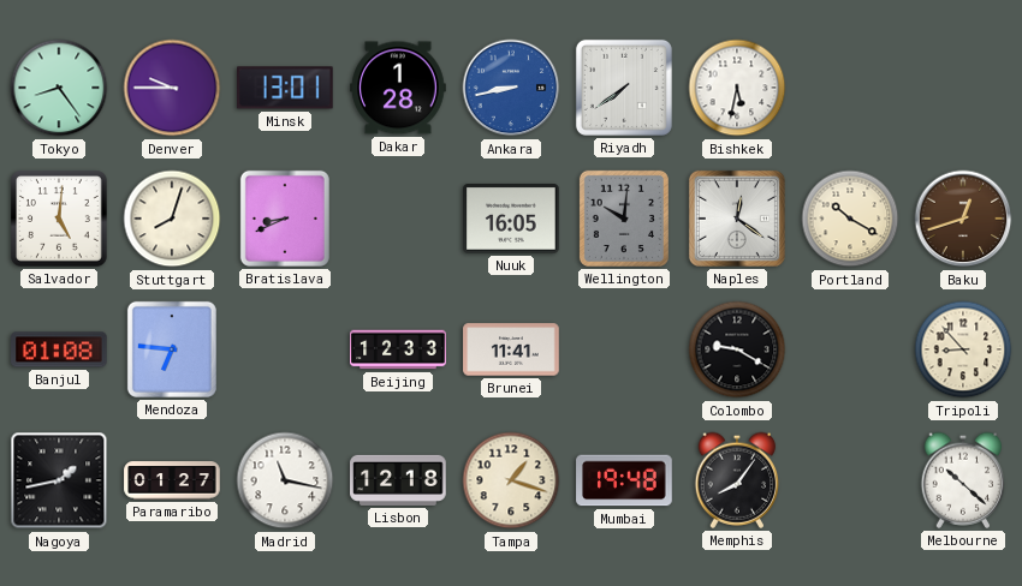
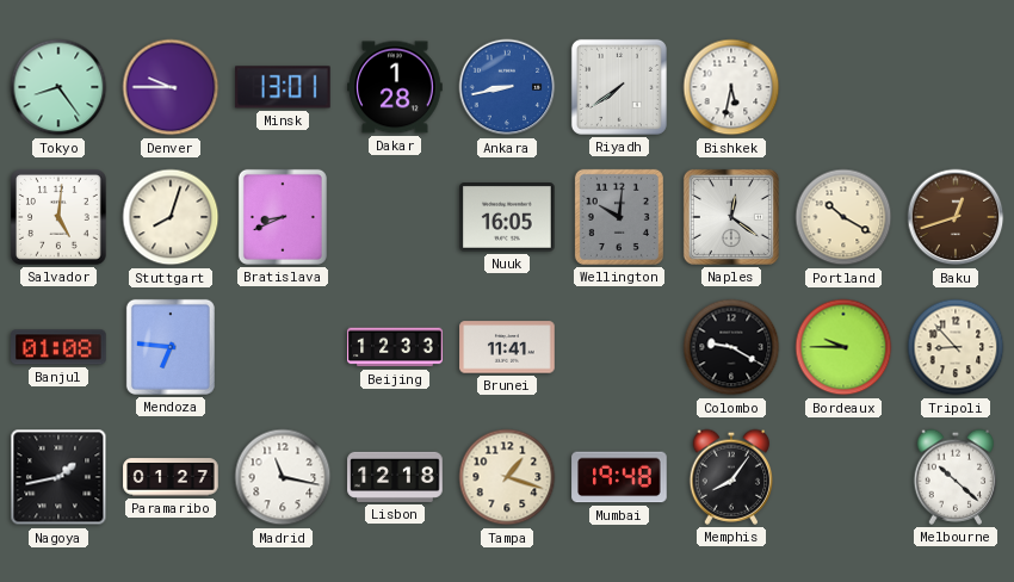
Bordeaux: none -> 9:45
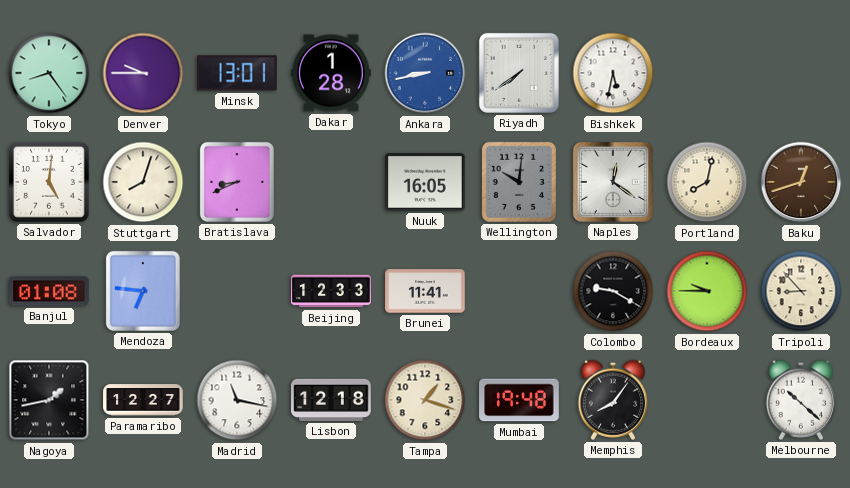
Portland: 10:20 -> 8:02
Paramaribo: 01:27 -> 12:27
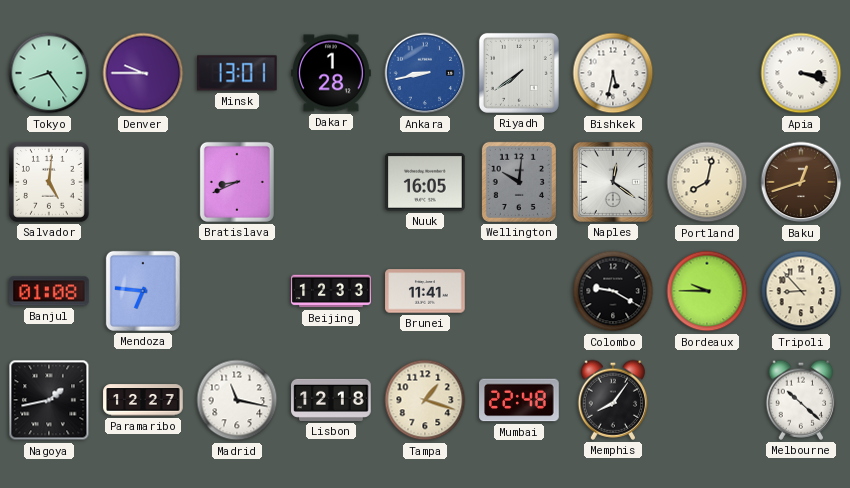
Apia: none -> 3:18
Stuttgart: 8:03 -> none
Mumbai: 19:48 -> 22:48
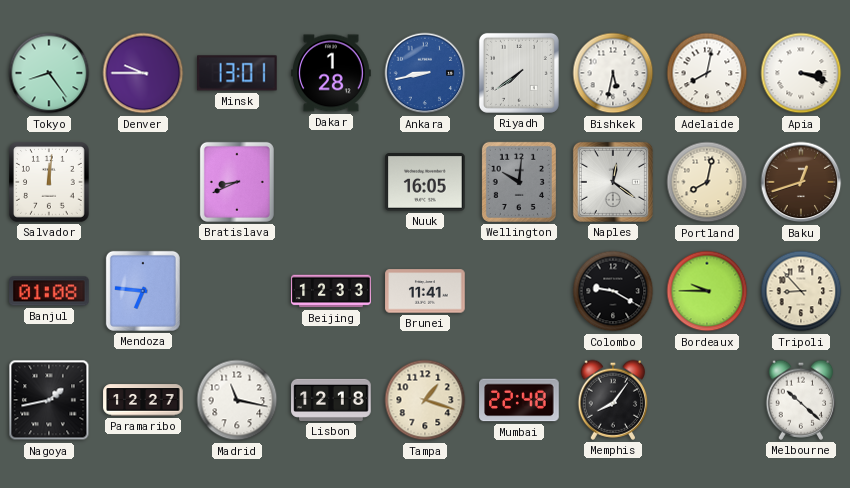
Adelaide: none -> 8:02
Salvador: 5:01 -> 12:01
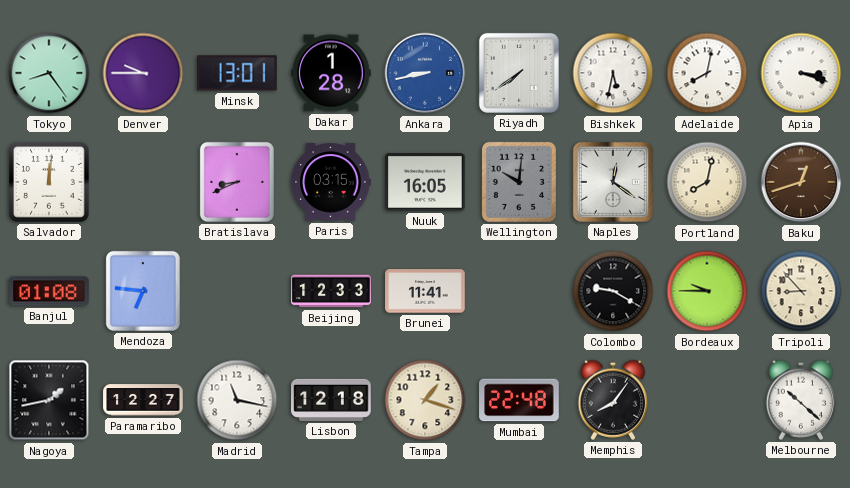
Paris: none -> 03:15
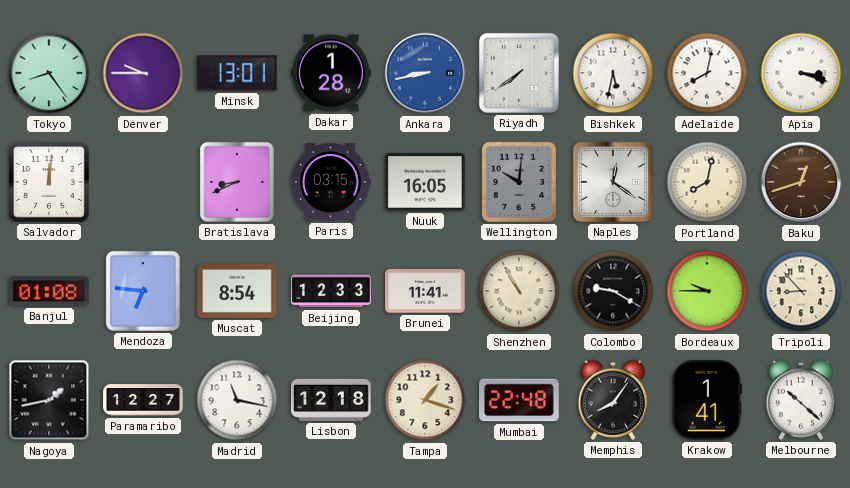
Muscat: none -> 8:54
Shenzhen: none -> 10:55
Krakow: none -> 1:41
